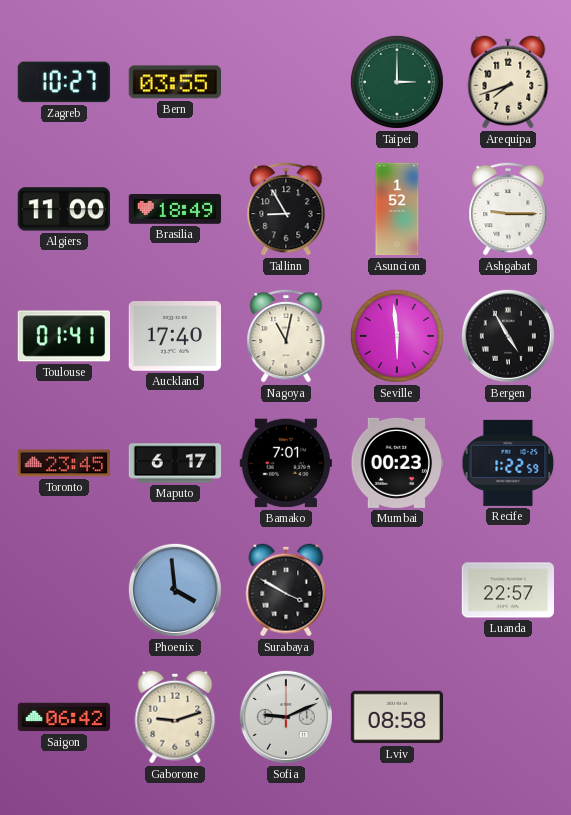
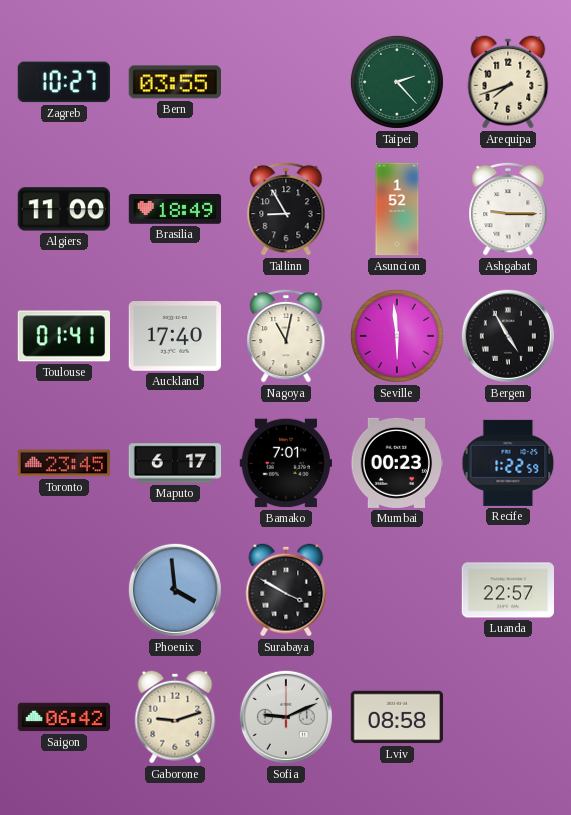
Taipei: 3:00 -> 2:23
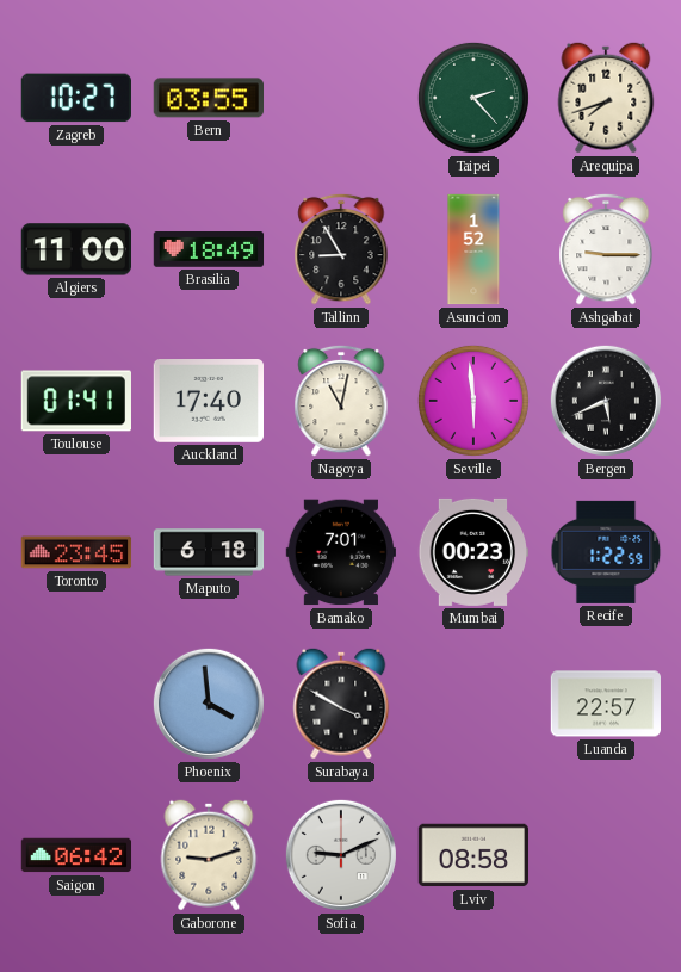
Bergen: 4:55 -> 5:41
Maputo: 6:17 -> 6:18
